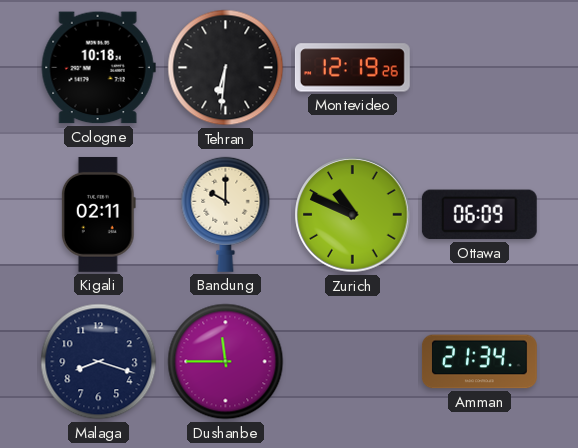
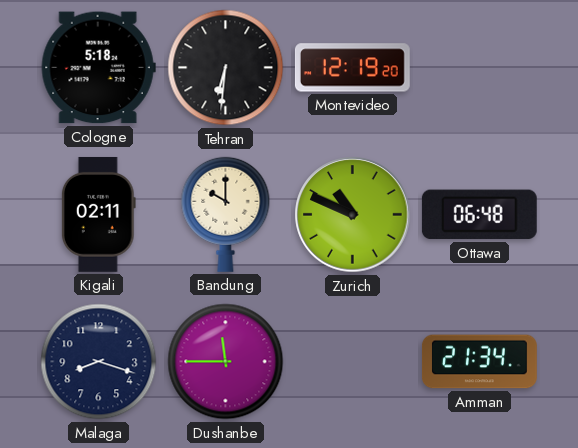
Cologne: 10:18 -> 5:18
Montevideo: 12:19:26 -> 12:19:20
Ottawa: 06:09 -> 06:48
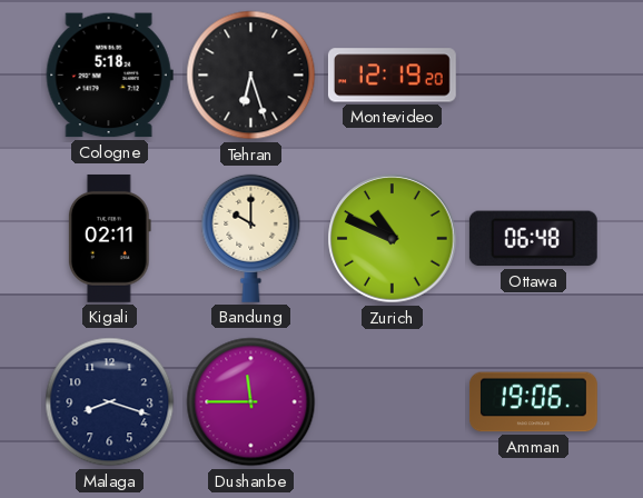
Tehran: 6:31 -> 6:27
Amman: 21:34 -> 19:06
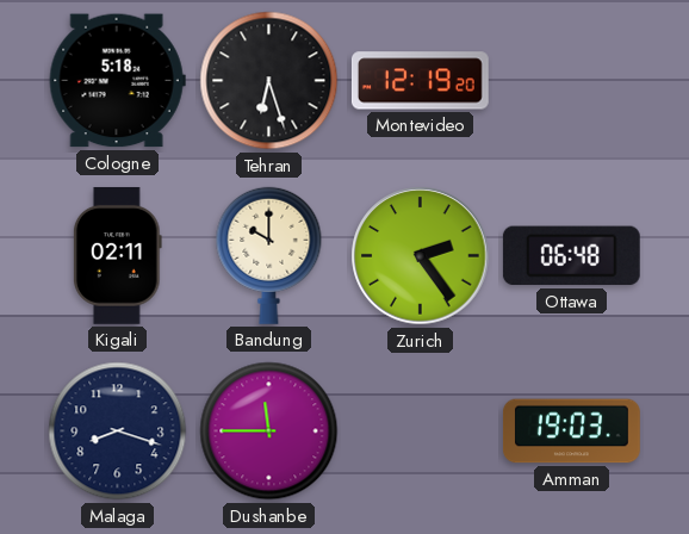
Zurich: 10:49 -> 2:24
Amman: 19:06 -> 19:03
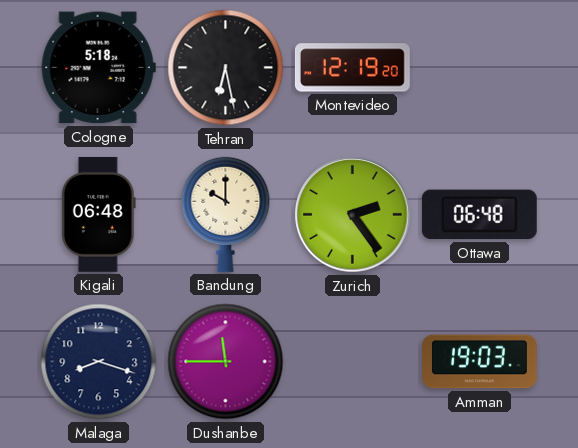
Tehran: 6:27 -> 6:28
Kigali: 02:11 -> 06:48
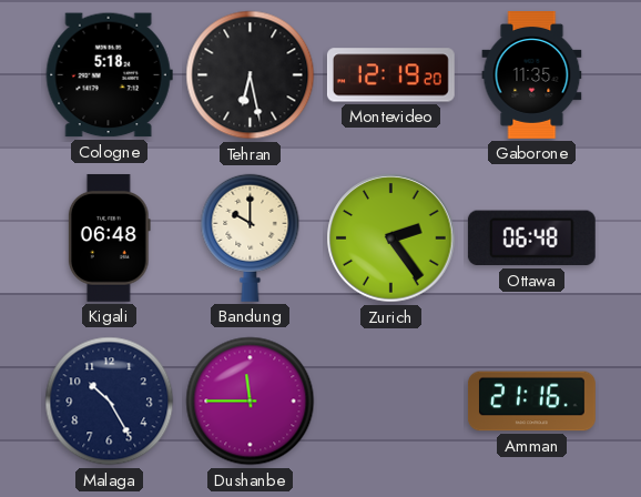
Gaborone: none -> 11:35
Malaga: 8:18 -> 10:25
Amman: 19:03 -> 21:16
